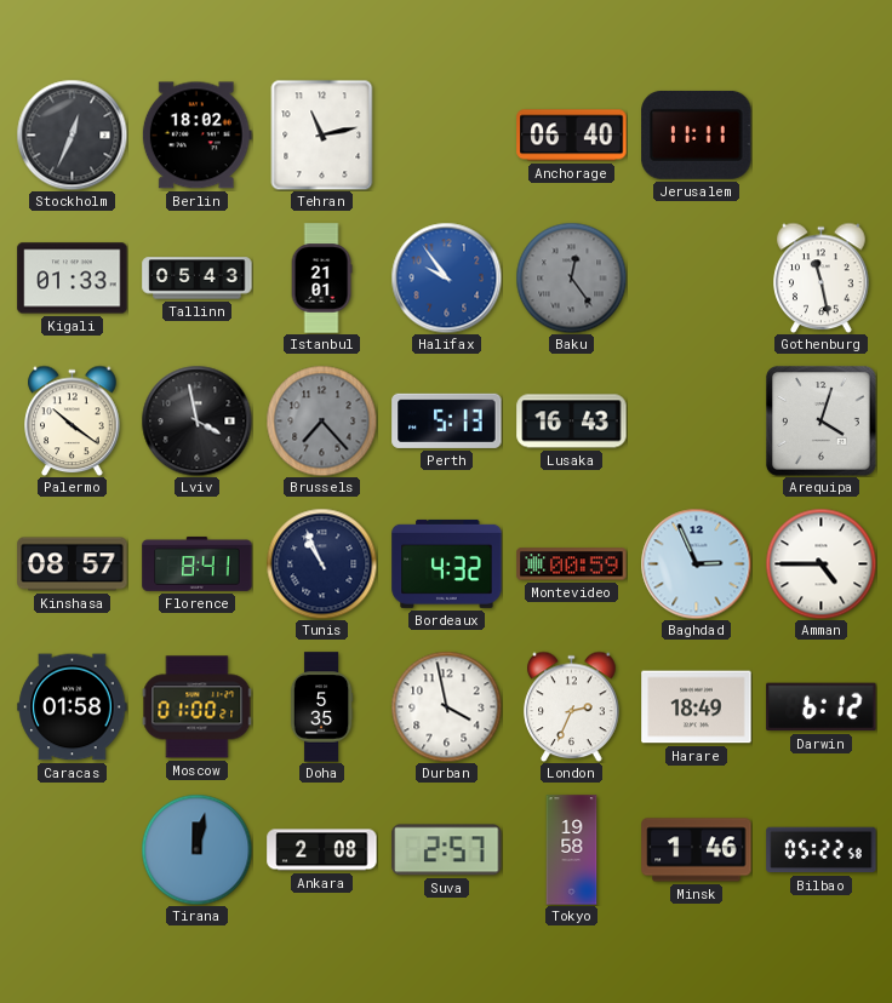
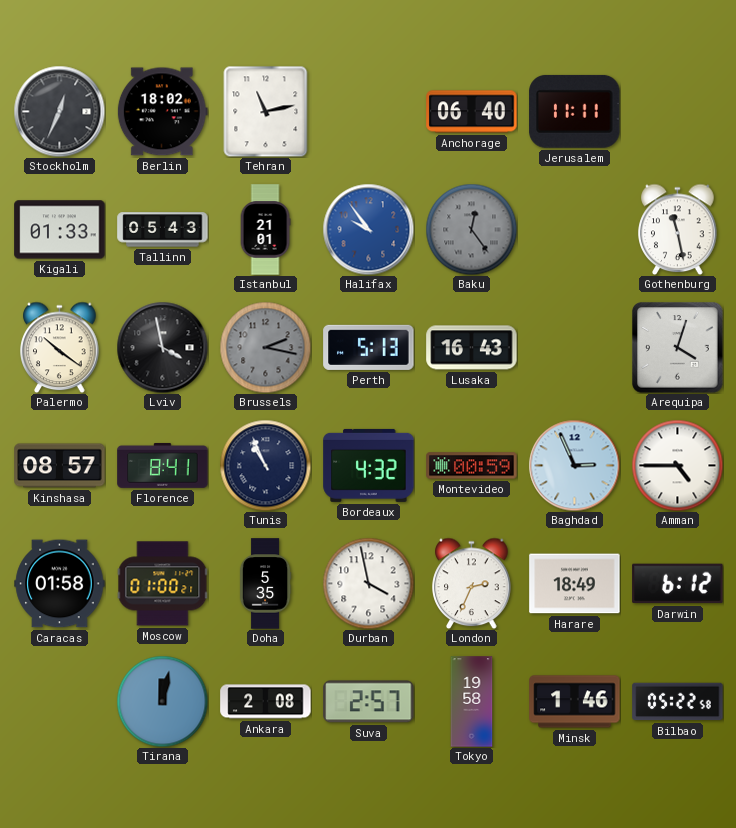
Brussels: 7:23 -> 2:17
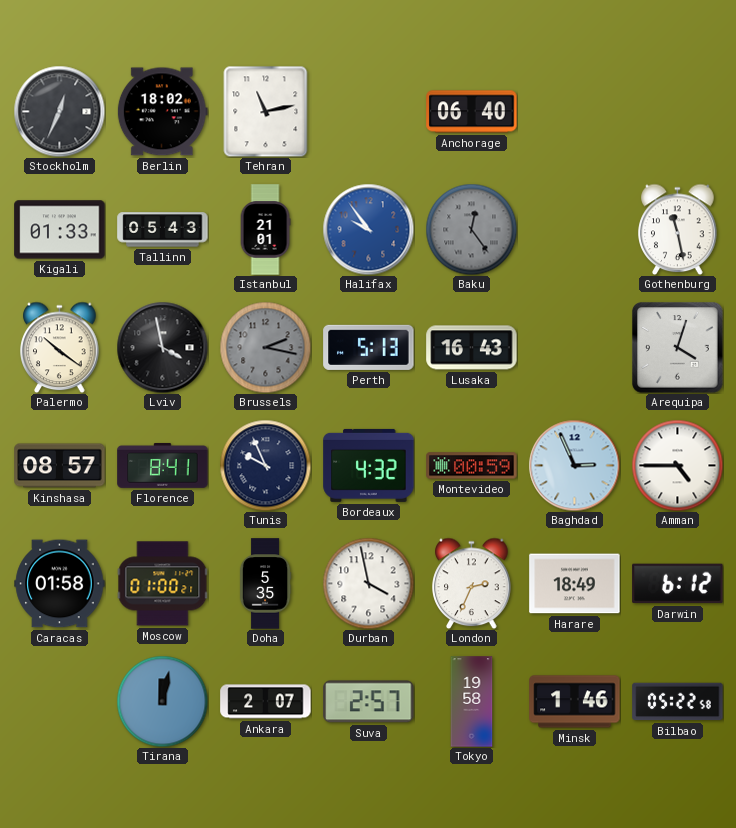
Jerusalem: 11:11 -> none
Tunis: 10:56 -> 9:56
Ankara: 2:08 -> 2:07
